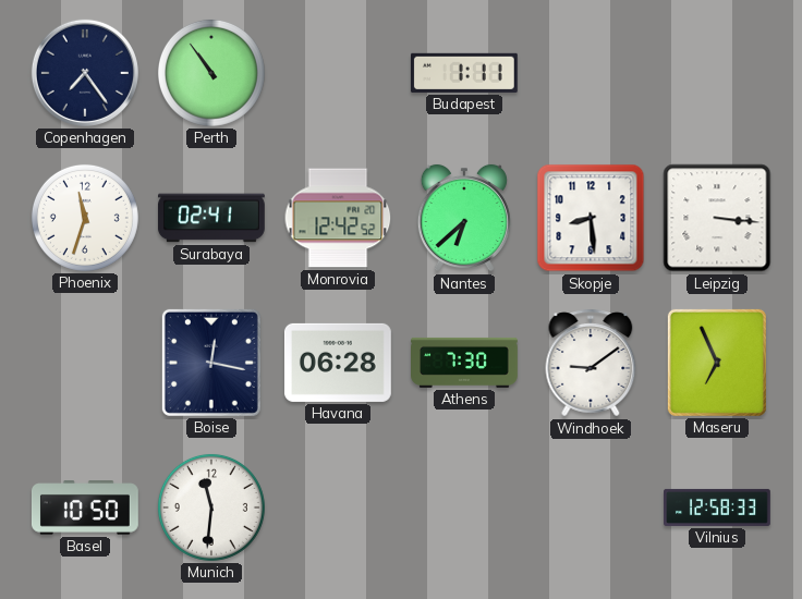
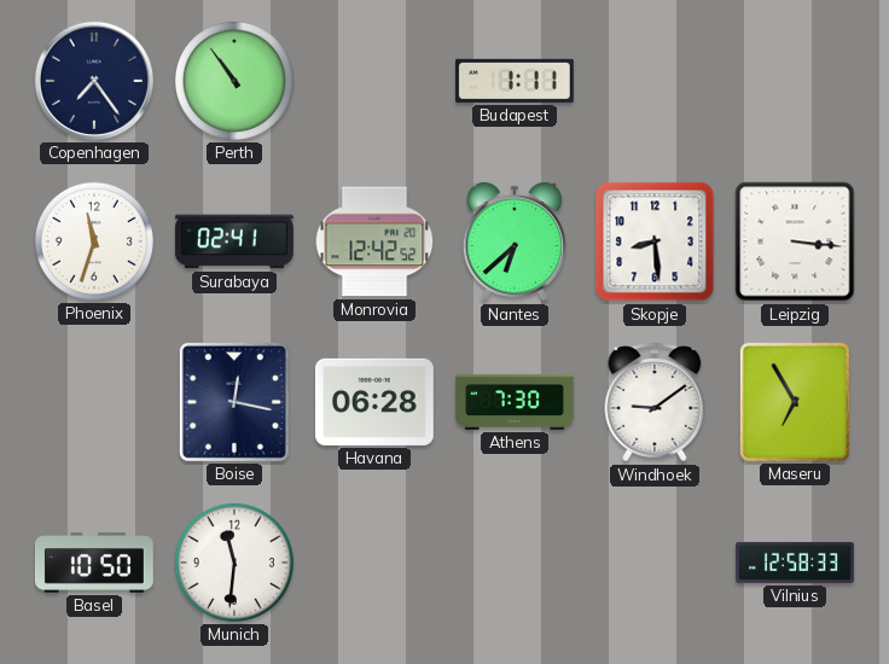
Maseru: 6:56 -> 6:55
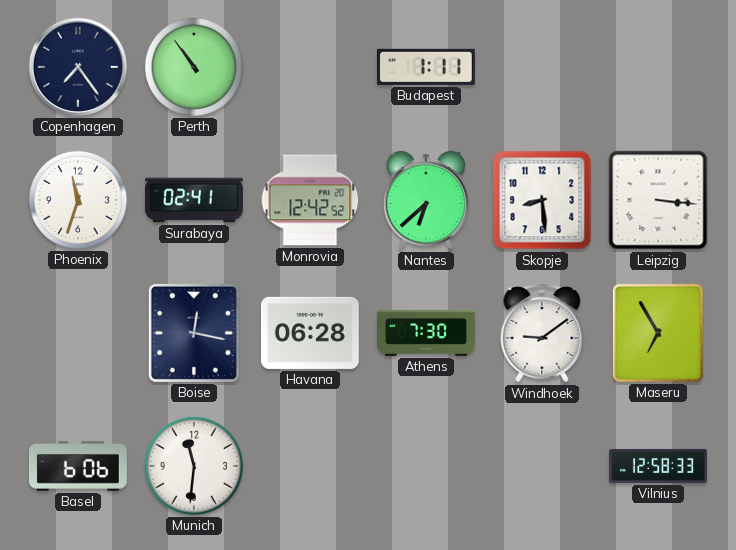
Basel: 10:50 -> 6:06
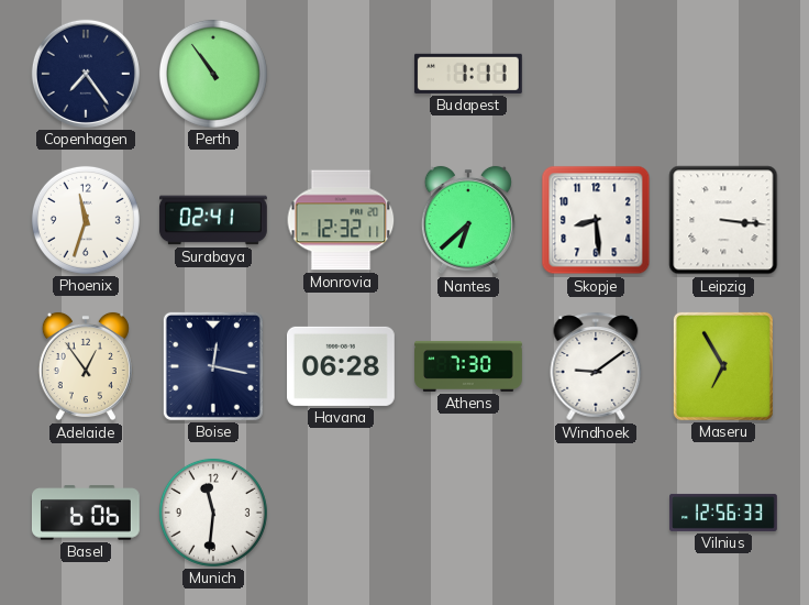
Monrovia: 12:42 -> 12:32
Adelaide: none -> 12:54
Vilnius: 12:58 -> 12:56
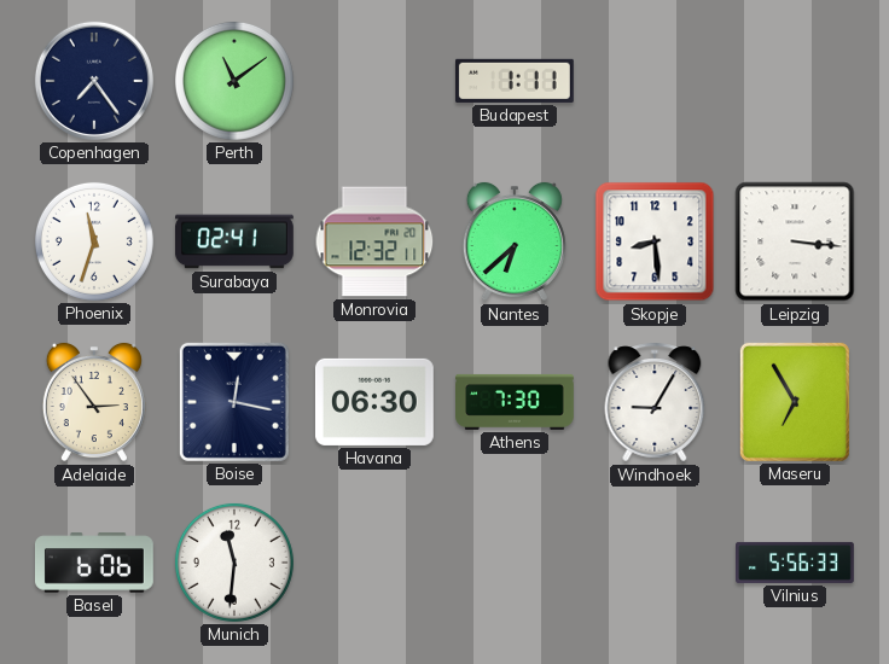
Perth: 10:54 -> 11:09
Adelaide: 12:54 -> 2:54
Havana: 06:28 -> 06:30
Windhoek: 9:09 -> 9:05
Vilnius: 12:56 -> 5:56
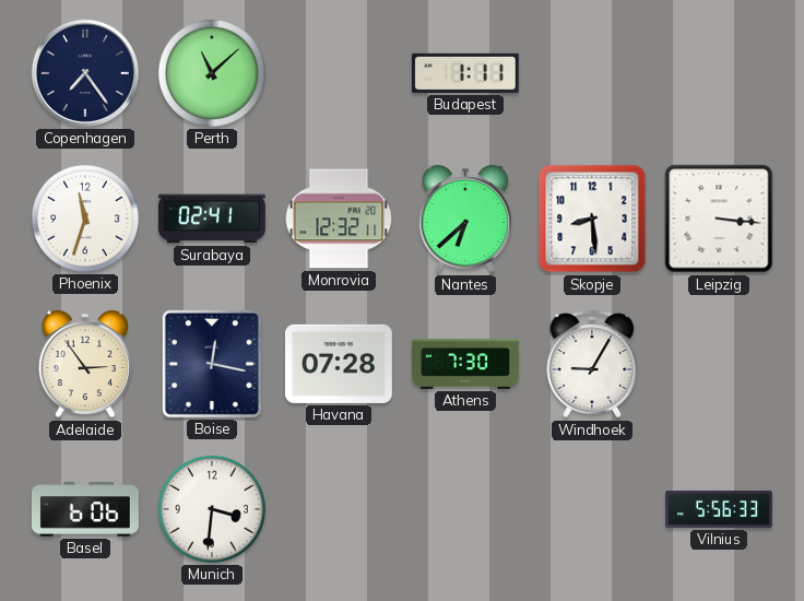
Perth: 11:09 -> 11:08
Havana: 06:30 -> 07:28
Maseru: 6:55 -> none
Munich: 11:31 -> 3:31
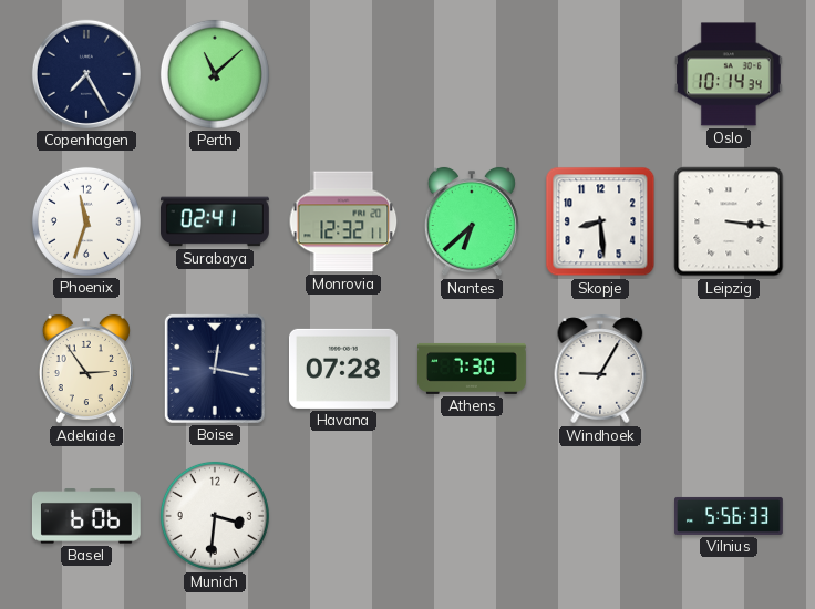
Copenhagen: 7:24 -> 7:25
Budapest: 1:11 -> none
Oslo: none -> 10:14
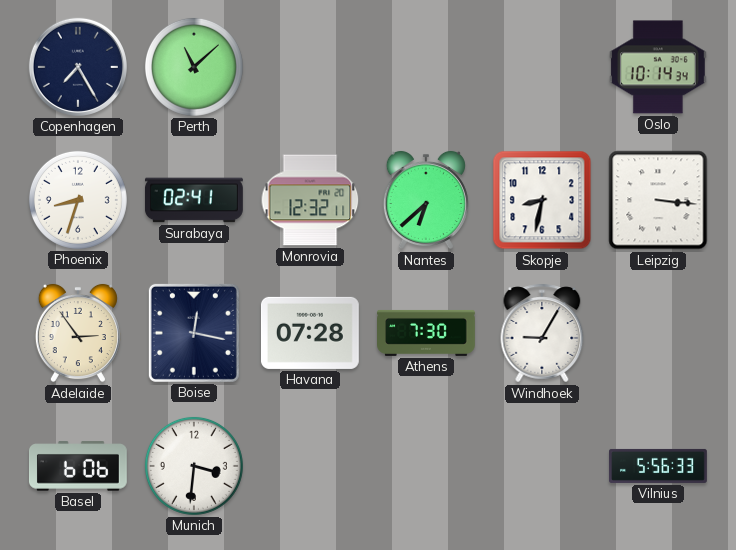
Phoenix: 11:33 -> 8:33
Skopje: 8:29 -> 8:32
